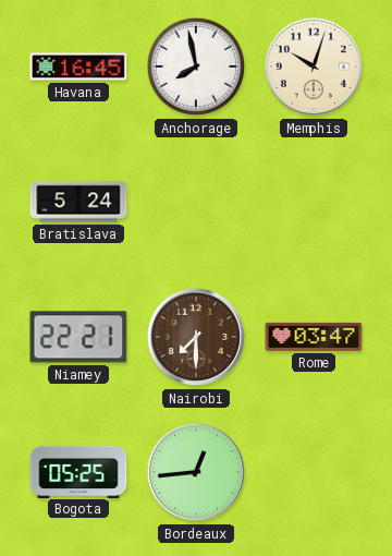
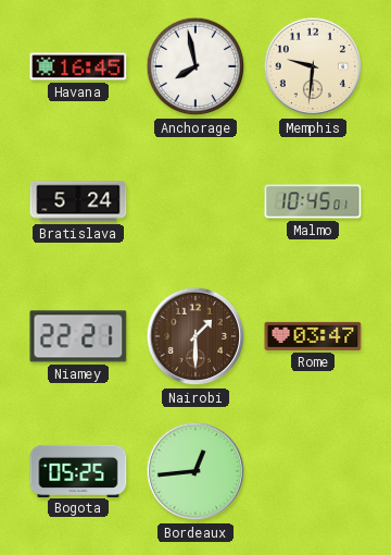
Memphis: 10:03 -> 9:31
Malmo: none -> 10:45
Nairobi: 7:30 -> 1:30
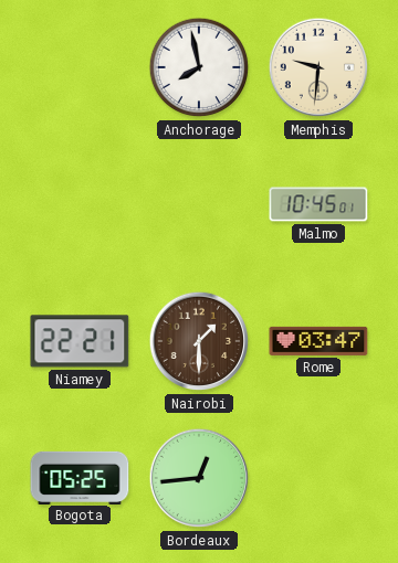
Havana: 16:45 -> none
Bratislava: 5:24 -> none
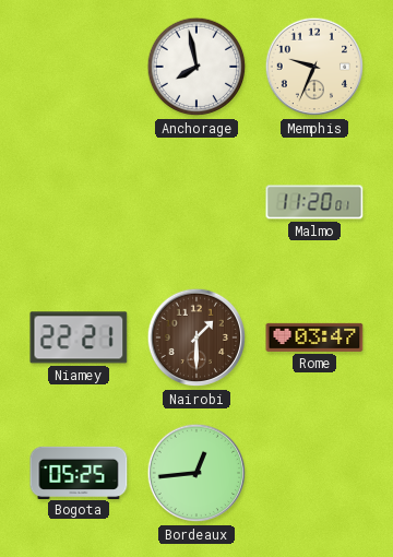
Memphis: 9:31 -> 9:34
Malmo: 10:45 -> 11:20
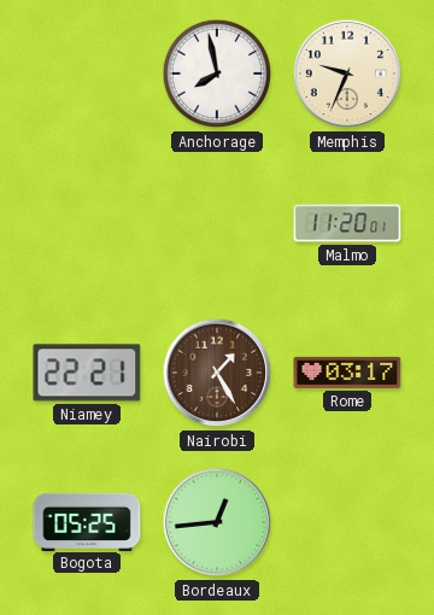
Nairobi: 1:30 -> 1:25
Rome: 03:47 -> 03:17
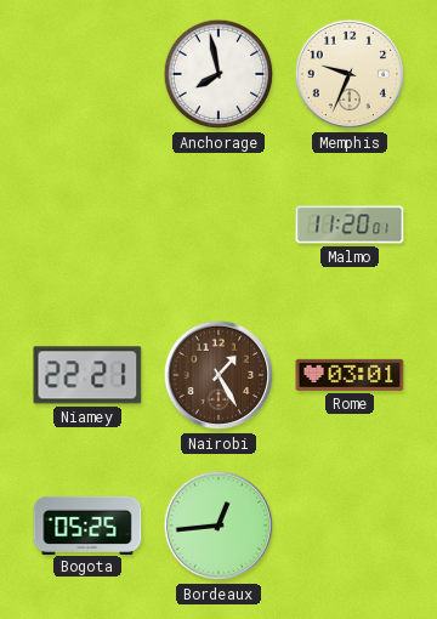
Rome: 03:17 -> 03:01
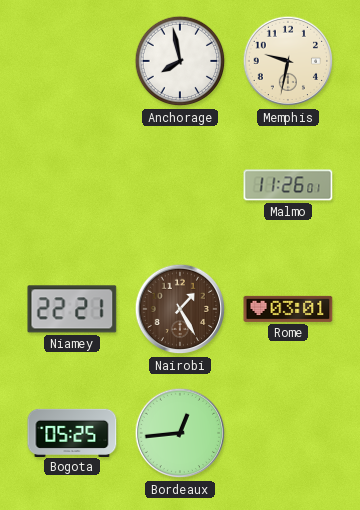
Memphis: 9:34 -> 9:32
Malmo: 11:20 -> 11:26
